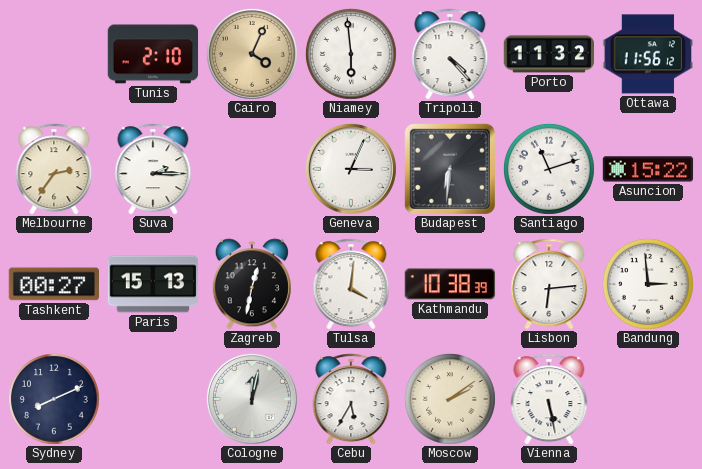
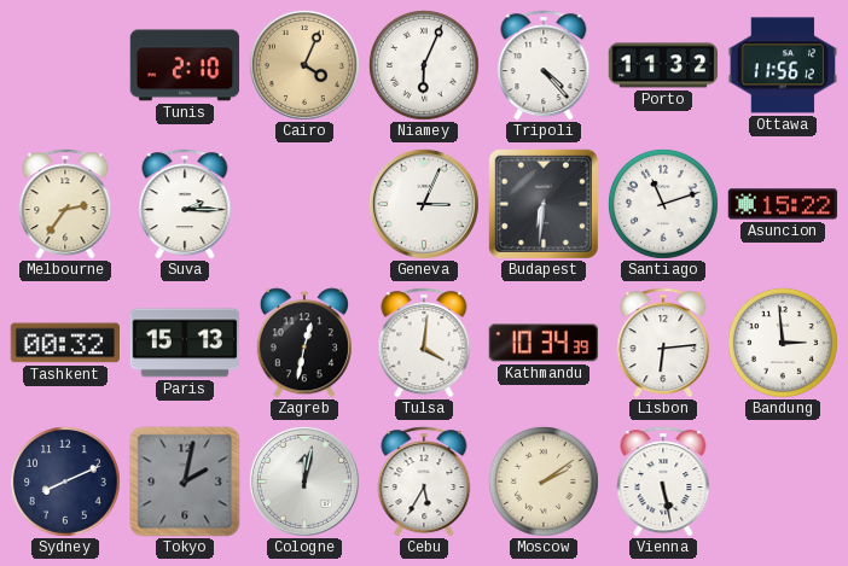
Niamey: 5:59 -> 6:04
Tashkent: 00:27 -> 00:32
Kathmandu: 10:38 -> 10:34
Tokyo: none -> 2:02
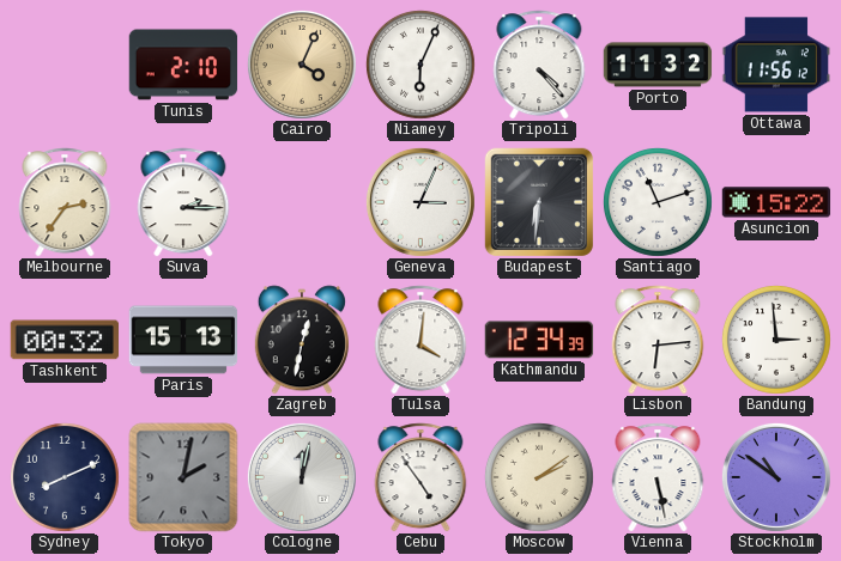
Kathmandu: 10:34 -> 12:34
Cebu: 5:35 -> 4:54
Stockholm: none -> 10:51
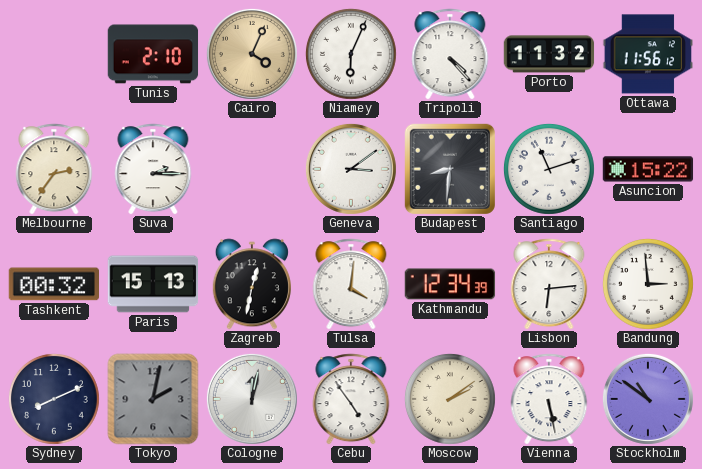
Geneva: 3:04 -> 3:09
Budapest: 6:31 -> 8:31
